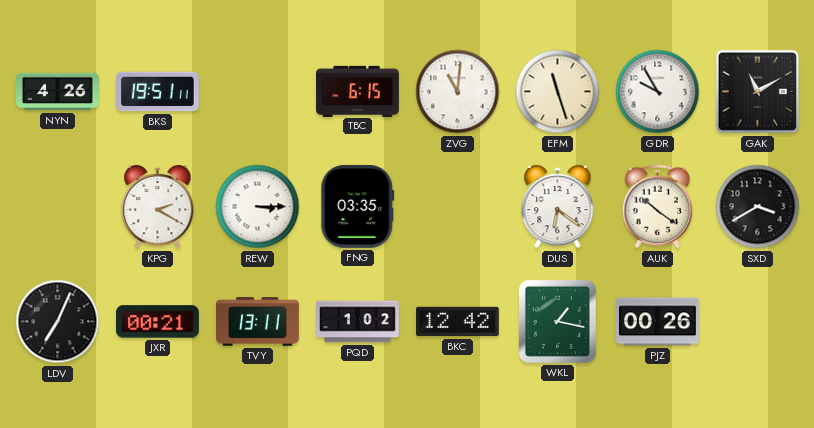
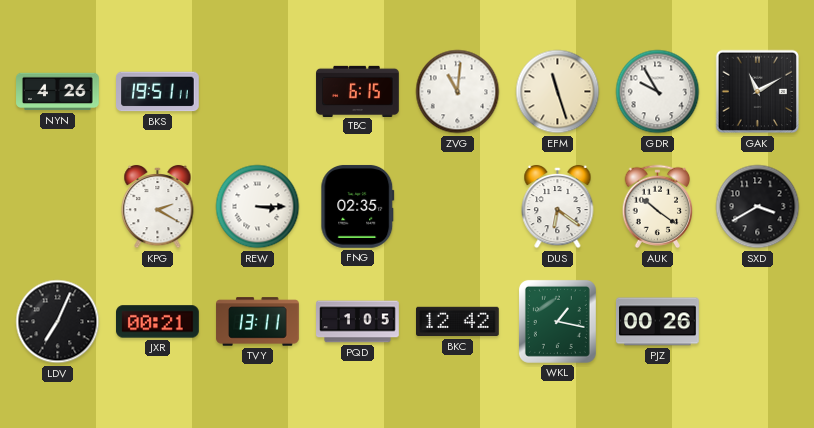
FNG: 03:35 -> 02:35
PQD: 1:02 -> 1:05
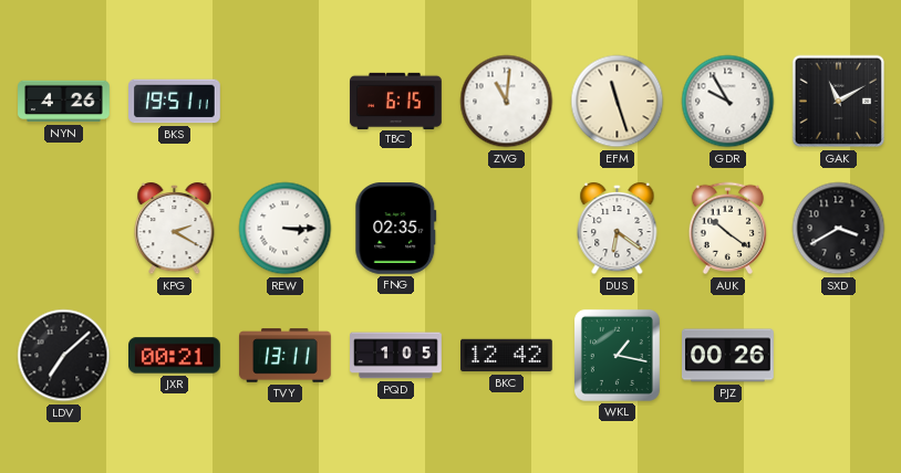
LDV: 7:04 -> 7:08
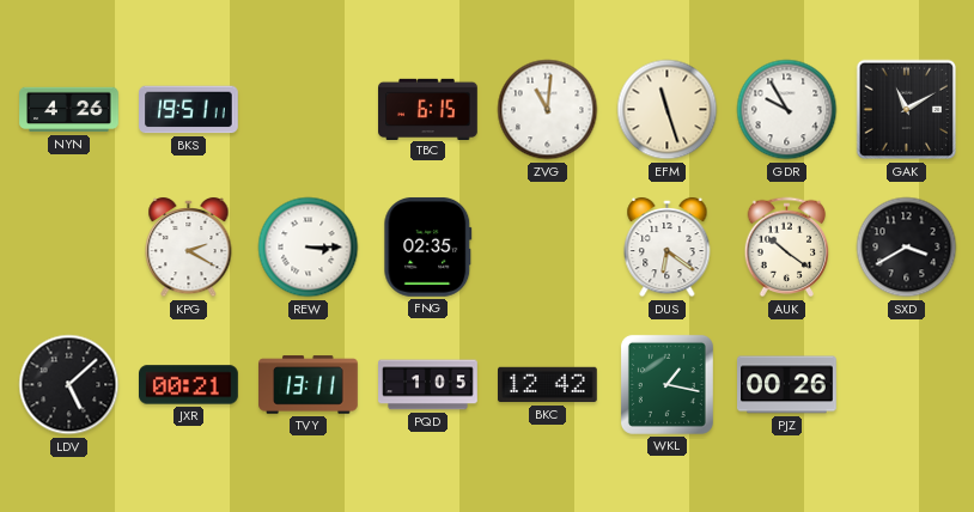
LDV: 7:08 -> 5:08
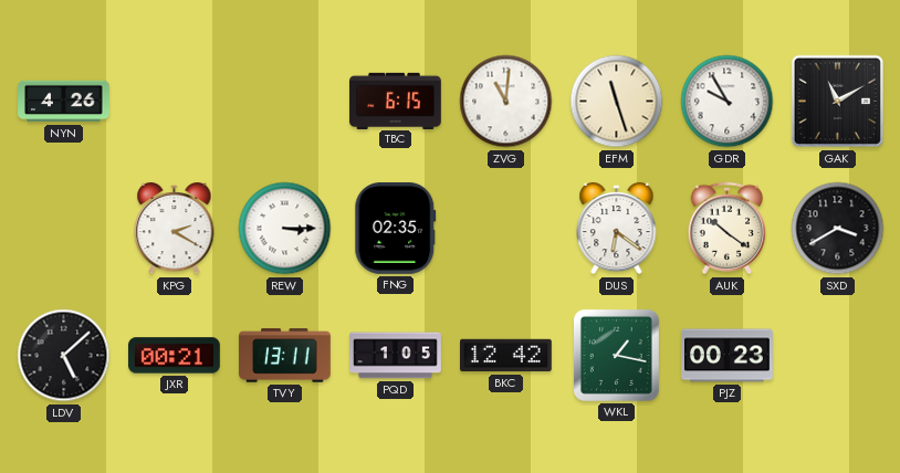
BKS: 19:51 -> none
PJZ: 00:26 -> 00:23
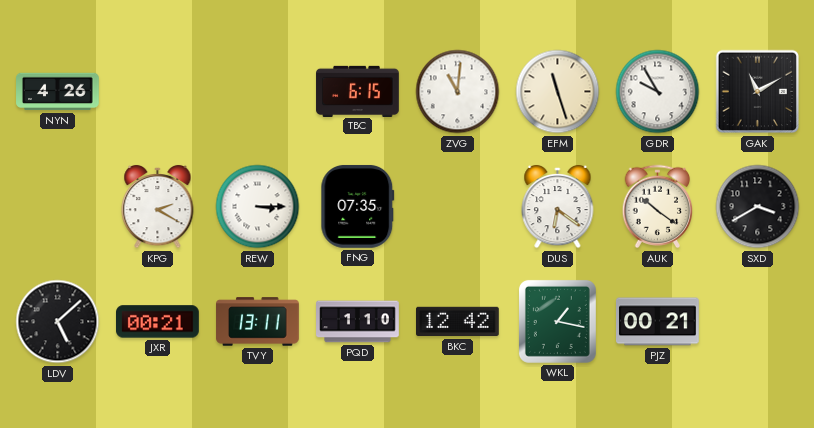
FNG: 02:35 -> 07:35
PQD: 1:05 -> 1:10
PJZ: 00:23 -> 00:21
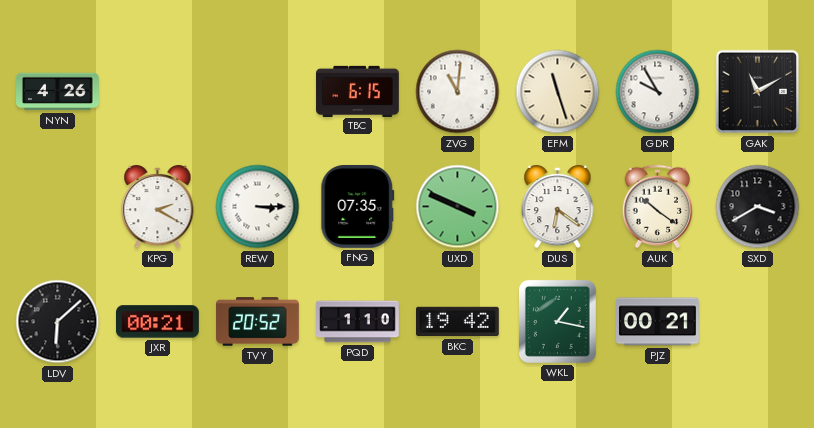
UXD: none -> 3:49
LDV: 5:08 -> 6:08
TVY: 13:11 -> 20:52
BKC: 12:42 -> 19:42
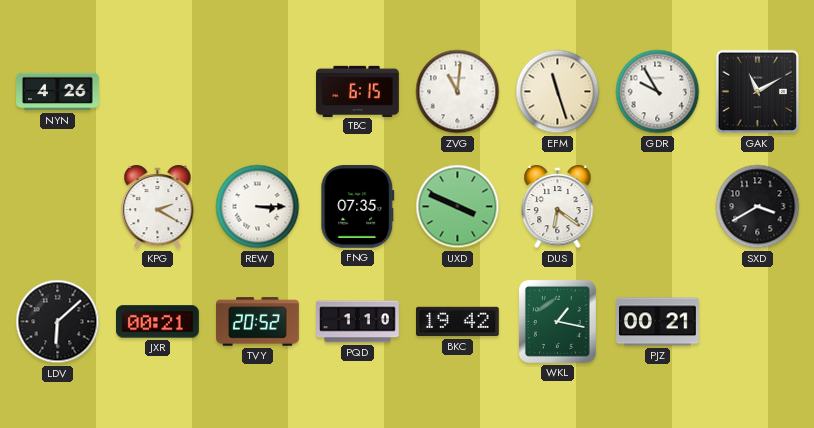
AUK: 10:21 -> none
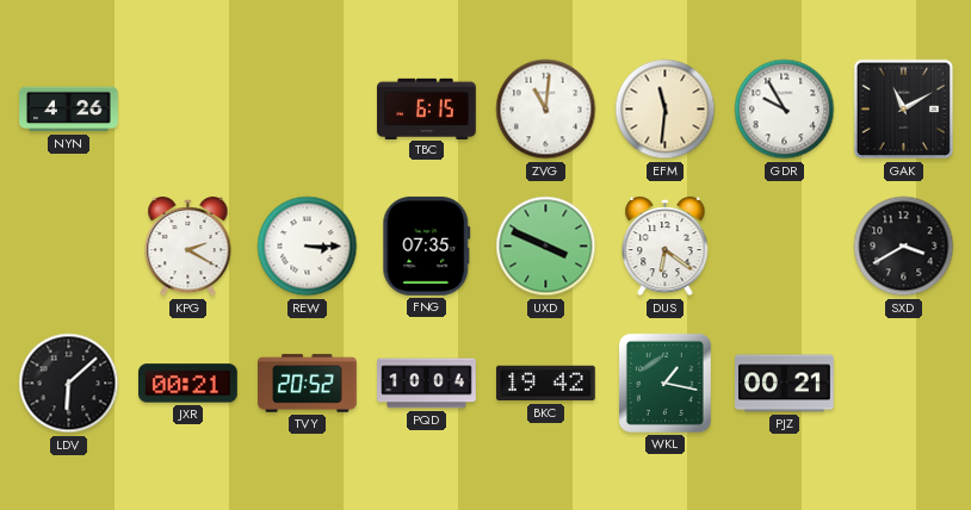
EFM: 11:27 -> 11:31
PQD: 1:10 -> 10:04
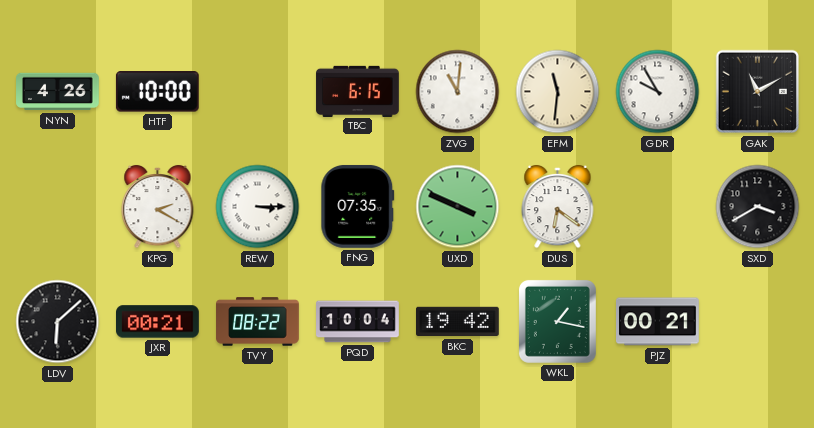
HTF: none -> 10:00
TVY: 20:52 -> 08:22
